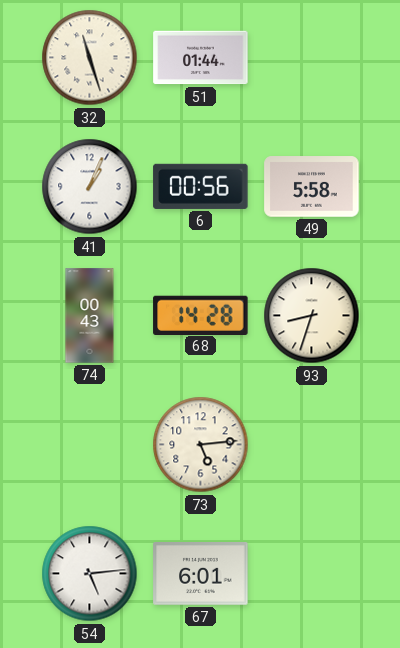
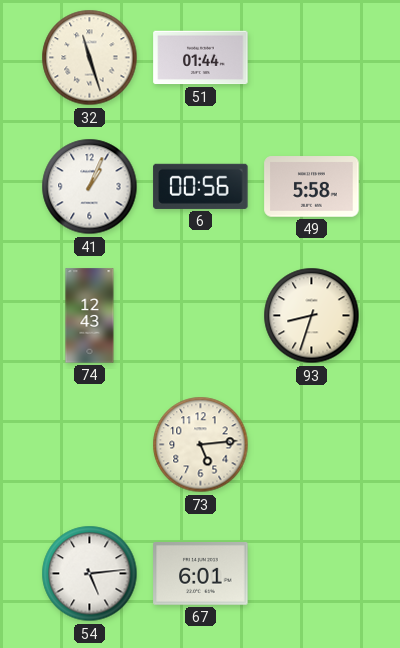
74: 00:43 -> 12:43
68: 14:28 -> none
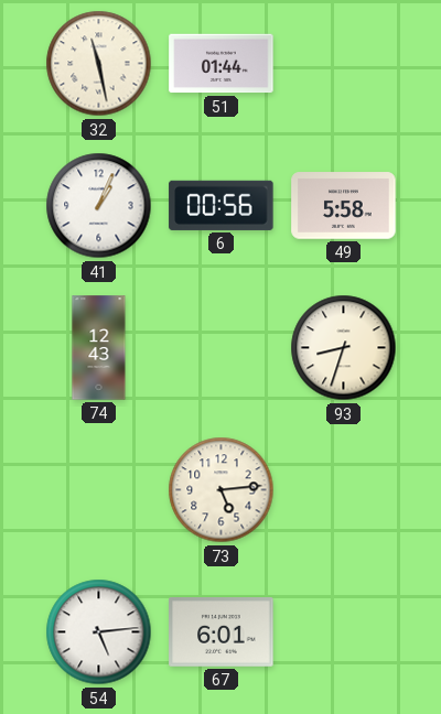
32: 11:27 -> 11:28
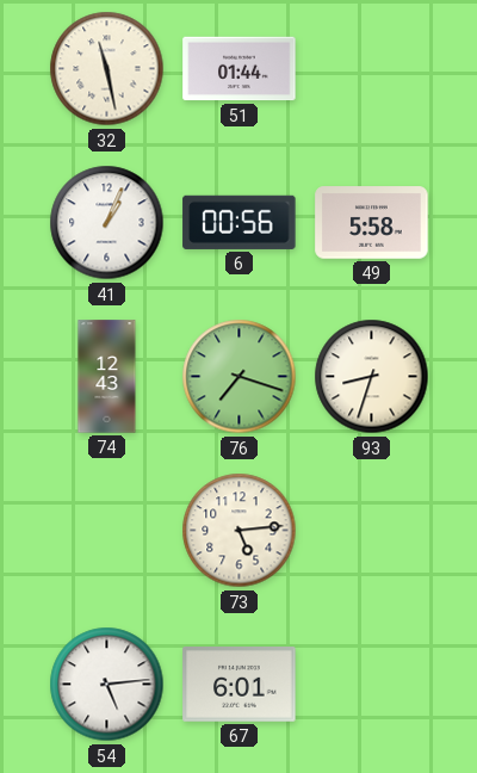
76: none -> 7:18
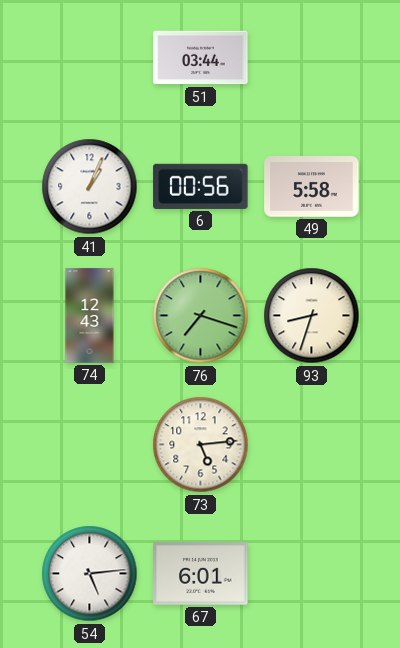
32: 11:28 -> none
51: 01:44 -> 03:44
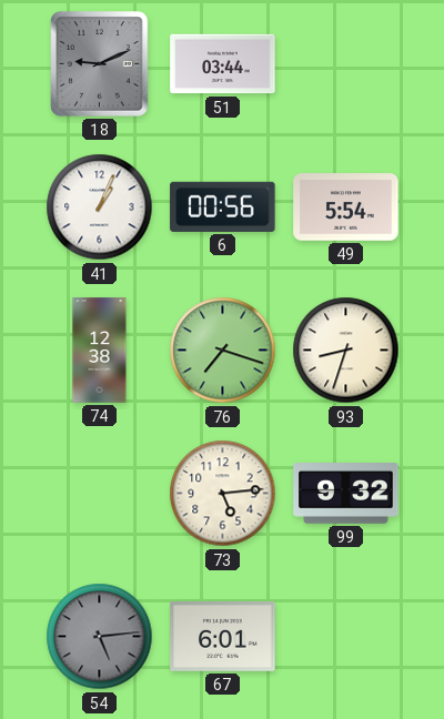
18: none -> 9:11
49: 5:58 -> 5:54
74: 12:43 -> 12:38
99: none -> 9:32
54 dial: white -> grey
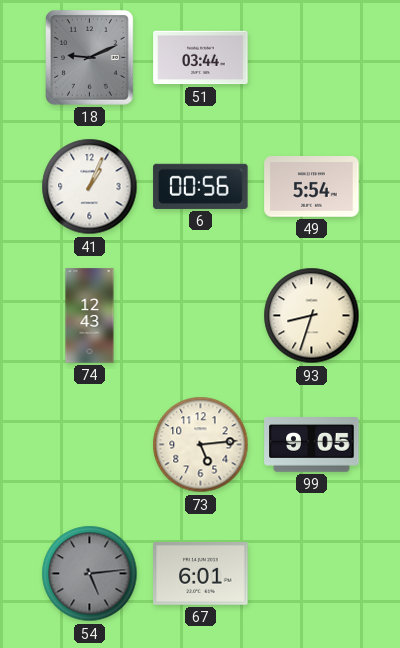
74: 12:38 -> 12:43
76: 7:18 -> none
99: 9:32 -> 9:05
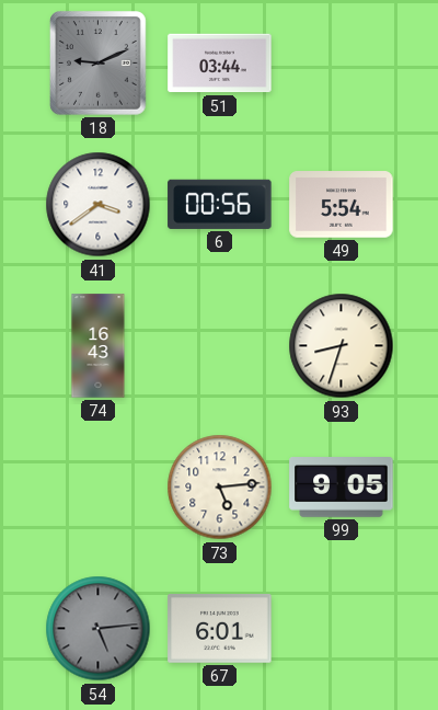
41: 1:04 -> 3:39
74: 12:43 -> 16:43
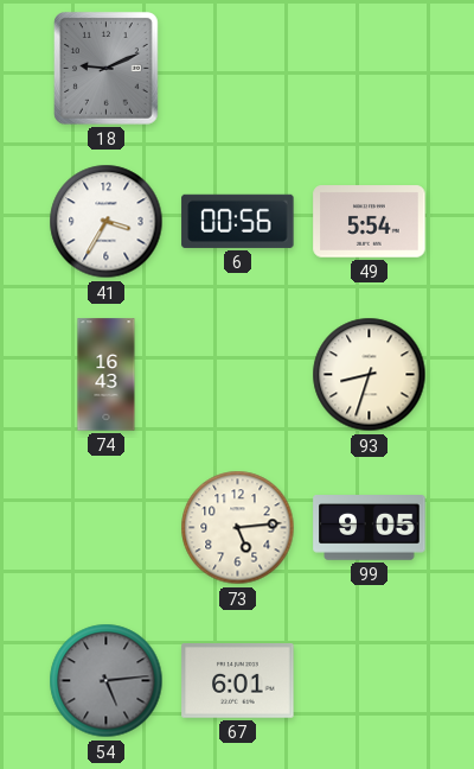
51: 03:44 -> none
41: 3:39 -> 3:35
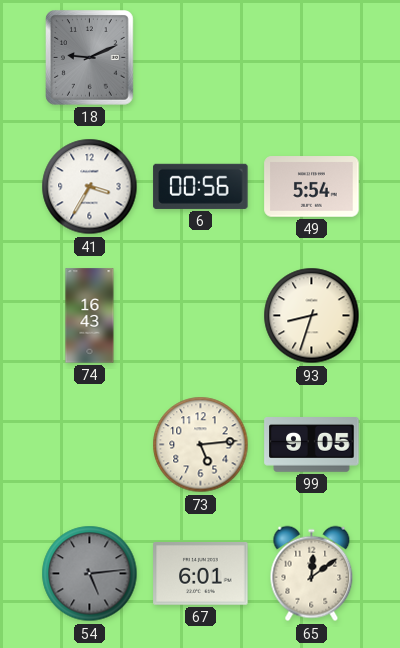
65: none -> 12:09
